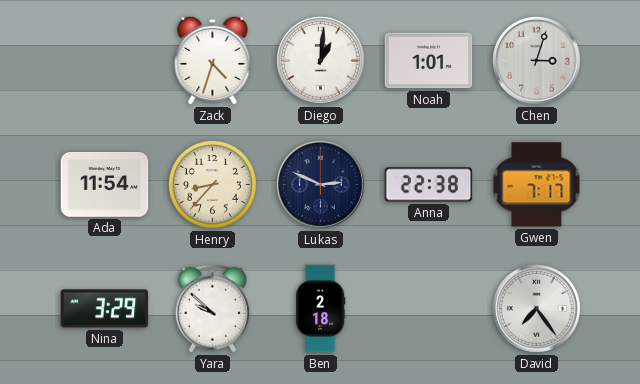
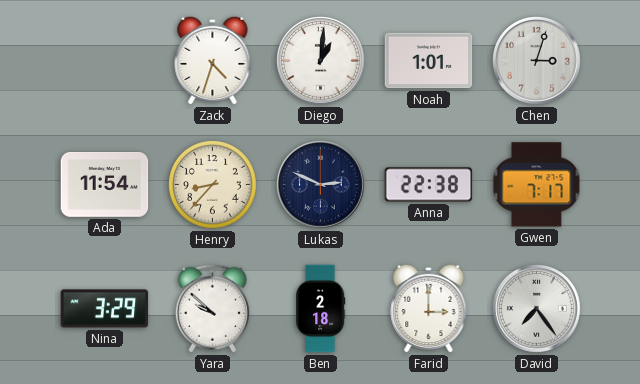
Farid: none -> 3:00
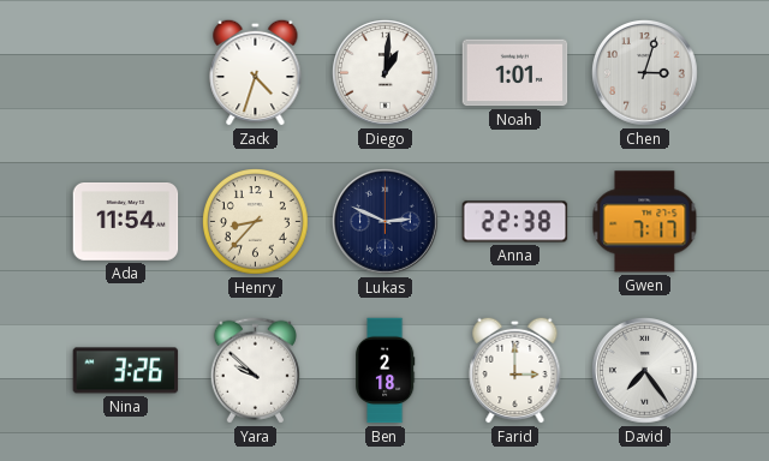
Nina: 3:29 -> 3:26
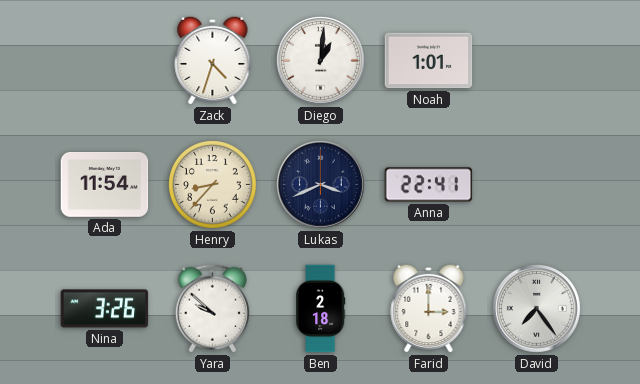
Chen: 3:03 -> none
Lukas: 2:49 -> 3:41
Anna: 22:38 -> 22:41
Gwen: 7:17 -> none
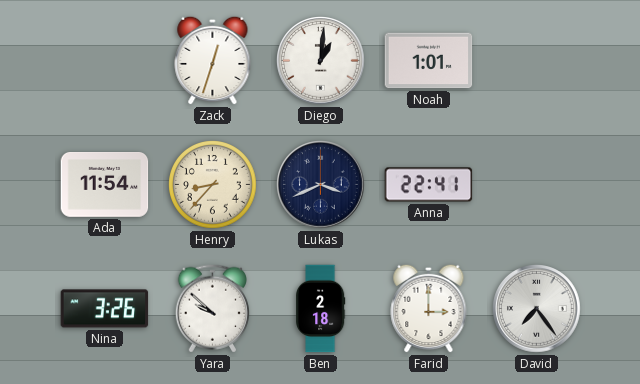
Zack: 4:33 -> 12:33
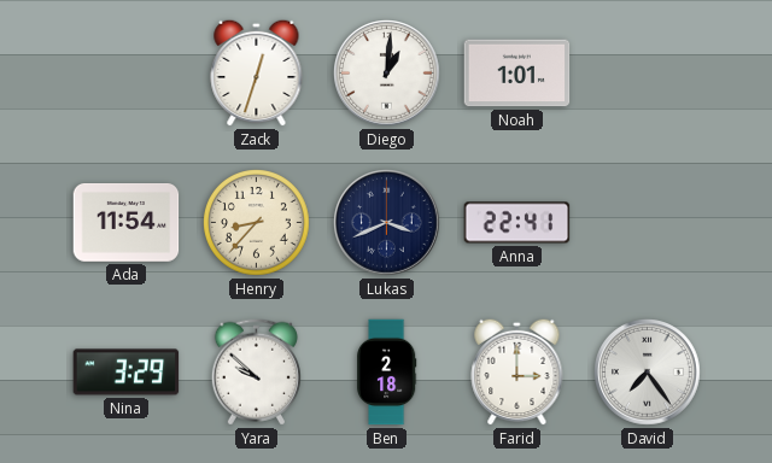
Nina: 3:26 -> 3:29
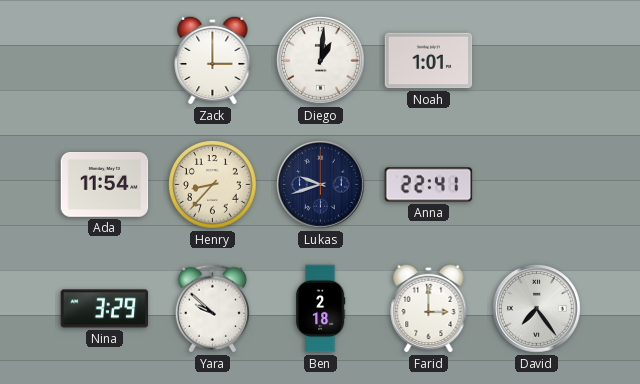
Zack: 12:33 -> 3:00
Lukas: 3:41 -> 9:42
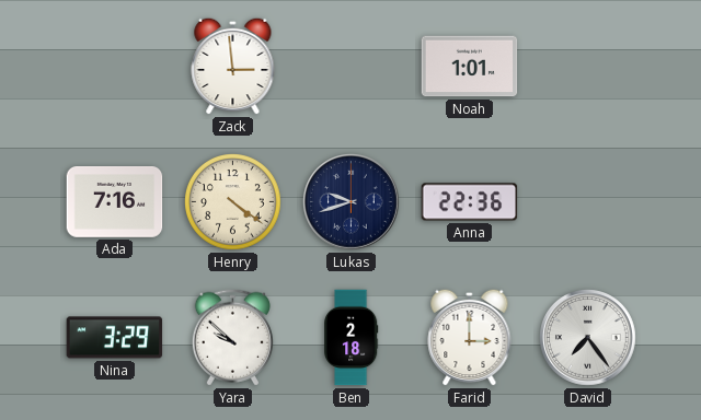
Zack: 3:00 -> 2:59
Diego: 1:01 -> none
Ada: 11:54 -> 7:16
Henry: 8:37 -> 4:21
Anna: 22:41 -> 22:36
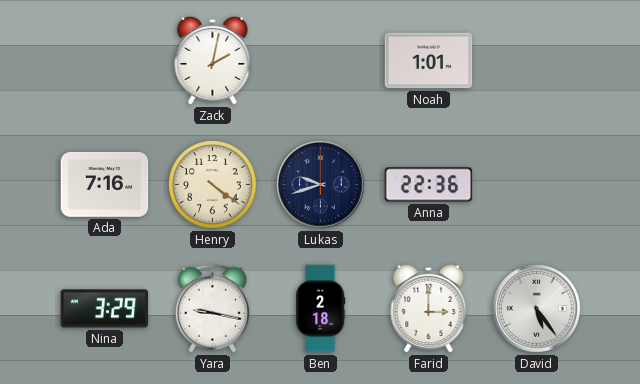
Zack: 2:59 -> 2:02
Yara: 9:52 -> 9:17
David: 7:24 -> 5:24
